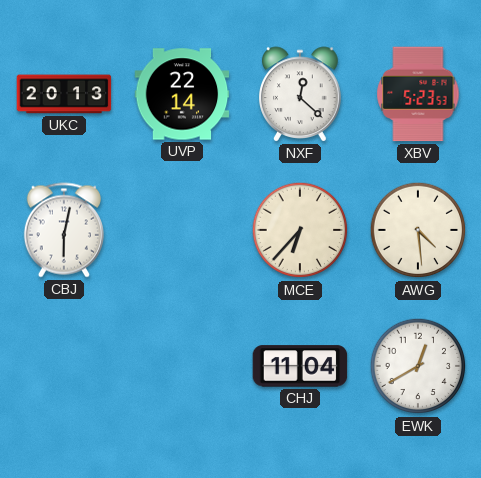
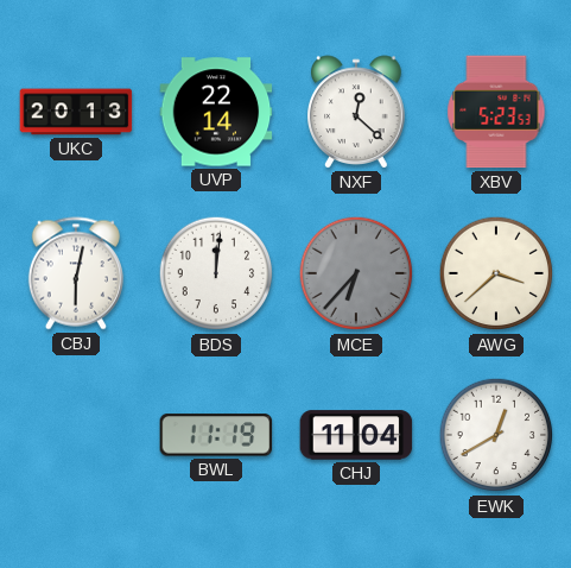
BDS: none -> 12:01
MCE dial: cream -> grey
AWG: 4:29 -> 3:38
BWL: none -> 11:19
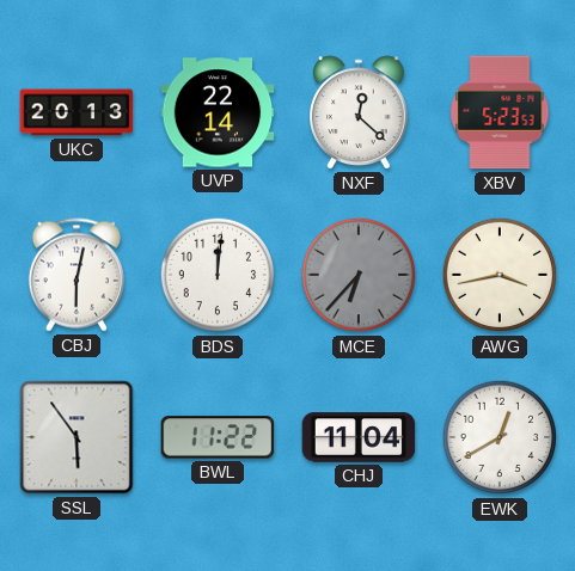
AWG: 3:38 -> 3:43
SSL: none -> 5:54
BWL: 11:19 -> 11:22
